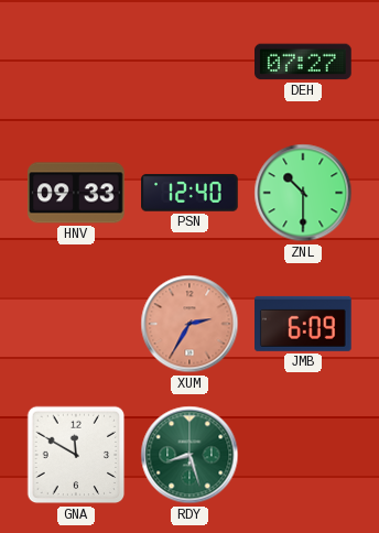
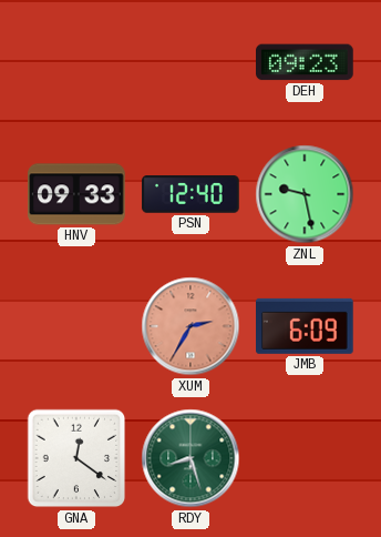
DEH: 07:27 -> 09:23
ZNL: 10:30 -> 9:28
GNA: 11:50 -> 12:21
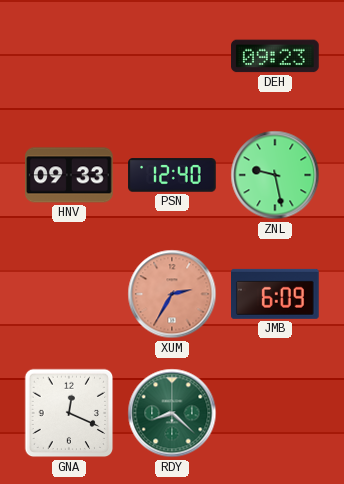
GNA: 12:21 -> 12:19
RDY: 8:27 -> 8:22
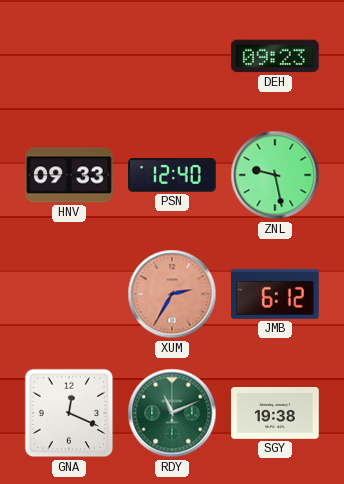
JMB: 6:09 -> 6:12
RDY: 8:22 -> 11:11
SGY: none -> 19:38
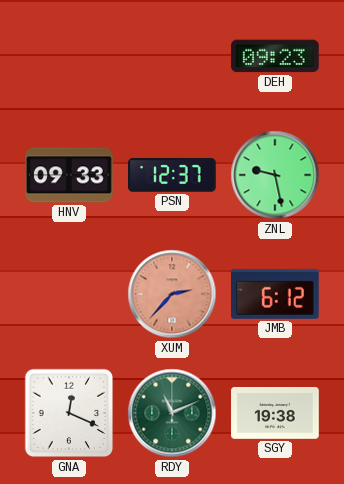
PSN: 12:40 -> 12:37
XUM: 2:35 -> 2:37
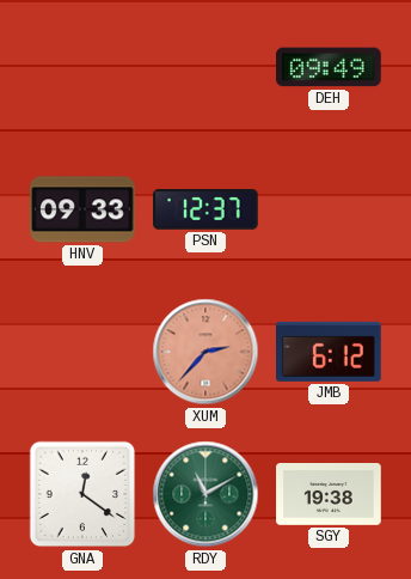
DEH: 09:23 -> 09:49
ZNL: 9:28 -> none
GNA: 12:19 -> 12:21
RDY: 11:11 -> 11:10
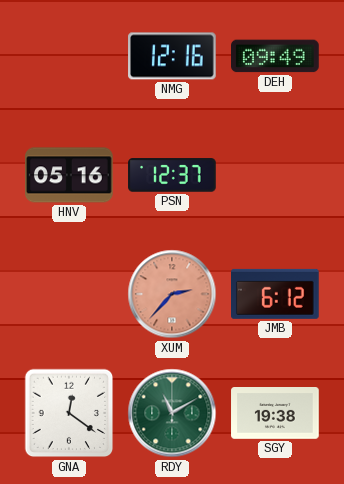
NMG: none -> 12:16
HNV: 09:33 -> 05:16
